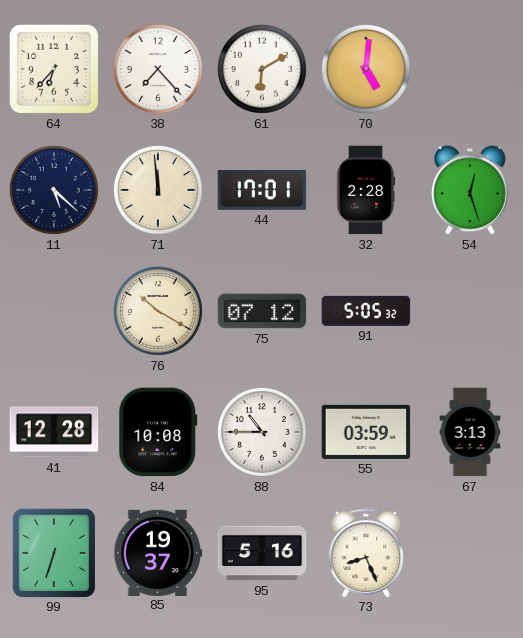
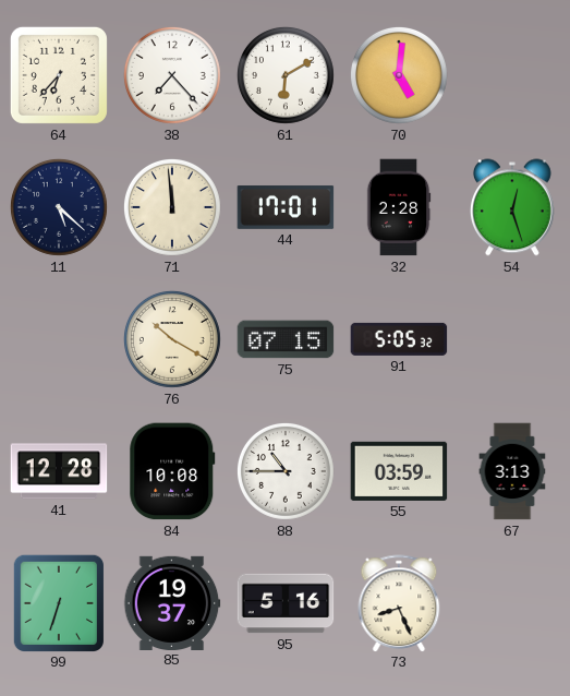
75: 07:12 -> 07:15
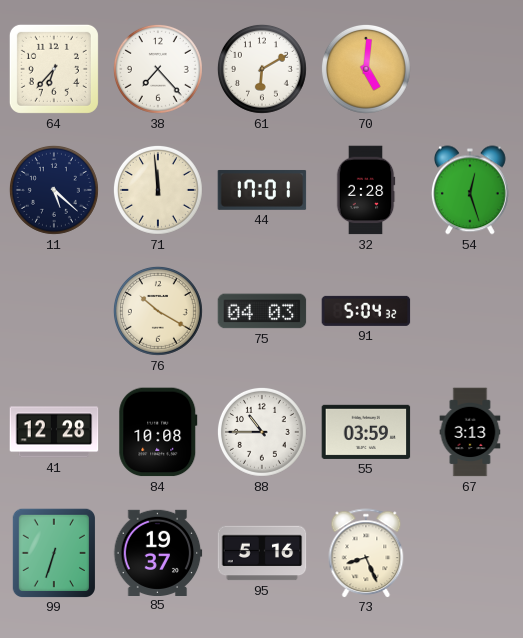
75: 07:15 -> 04:03
91: 5:05 -> 5:04
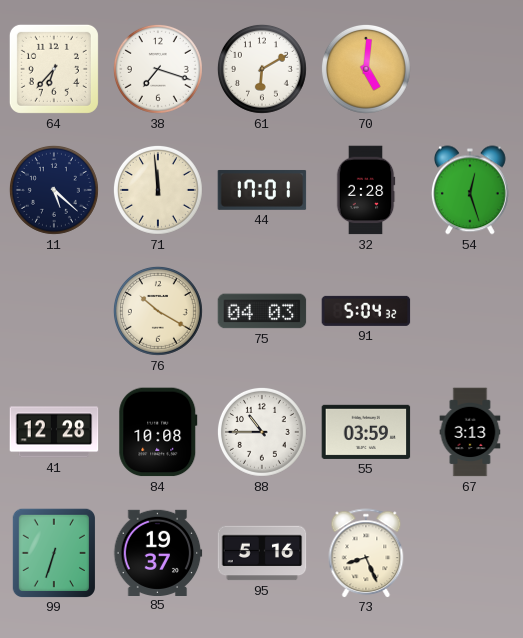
38: 7:23 -> 7:18
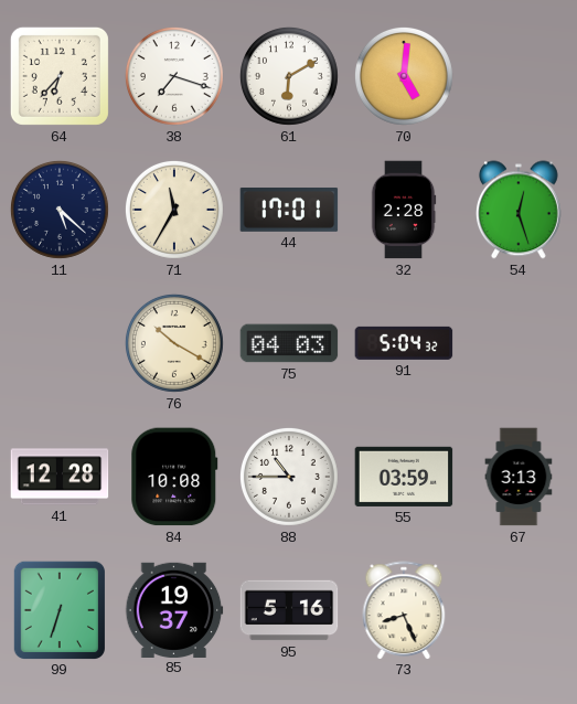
71: 11:59 -> 11:35
